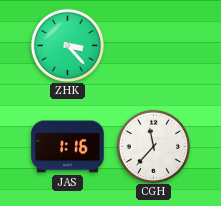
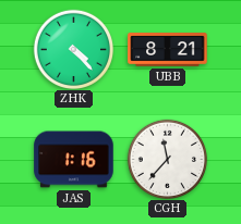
ZHK: 3:23 -> 4:23
UBB: none -> 8:21
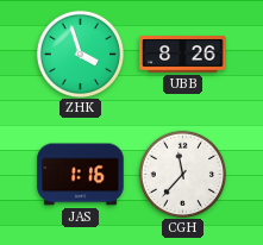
ZHK: 4:23 -> 3:57
UBB: 8:21 -> 8:26
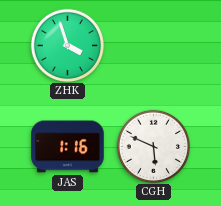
UBB: 8:26 -> none
CGH: 11:37 -> 5:49
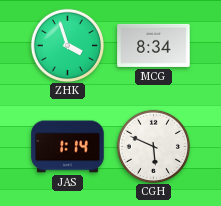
MCG: none -> 8:34
JAS: 1:16 -> 1:14
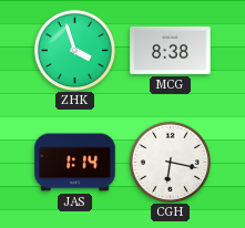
MCG: 8:34 -> 8:38
CGH: 5:49 -> 6:17
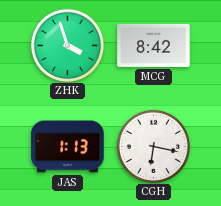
MCG: 8:38 -> 8:42
JAS: 1:14 -> 1:13
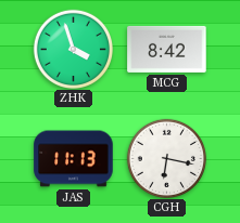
JAS: 1:13 -> 11:13
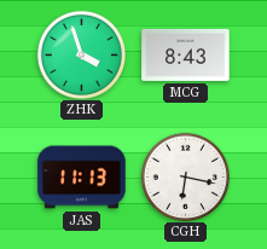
MCG: 8:42 -> 8:43
